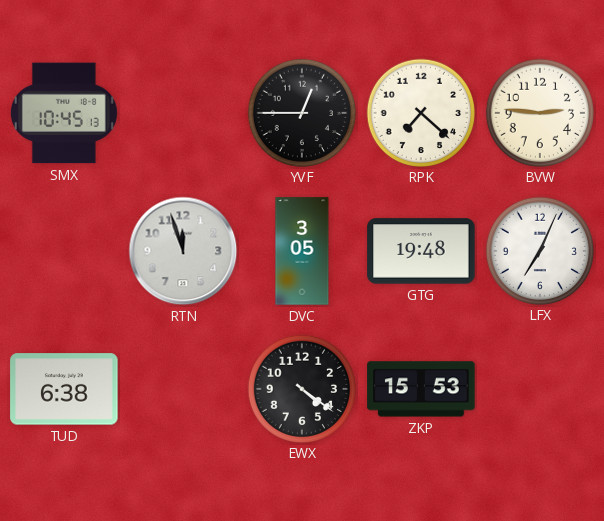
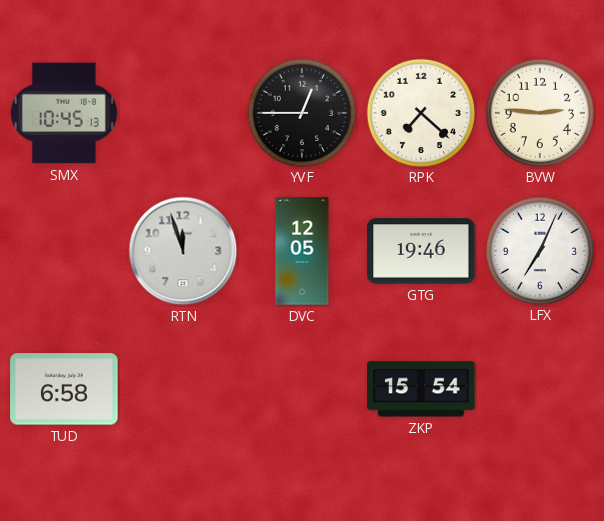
DVC: 3:05 -> 12:05
GTG: 19:48 -> 19:46
TUD: 6:38 -> 6:58
EWX: 4:21 -> none
ZKP: 15:53 -> 15:54
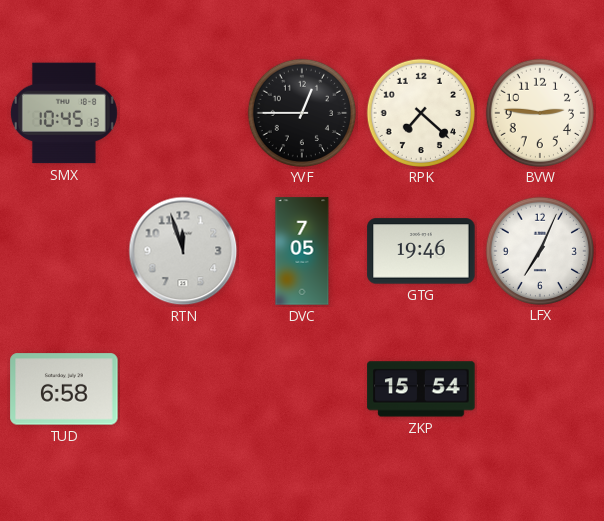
DVC: 12:05 -> 7:05
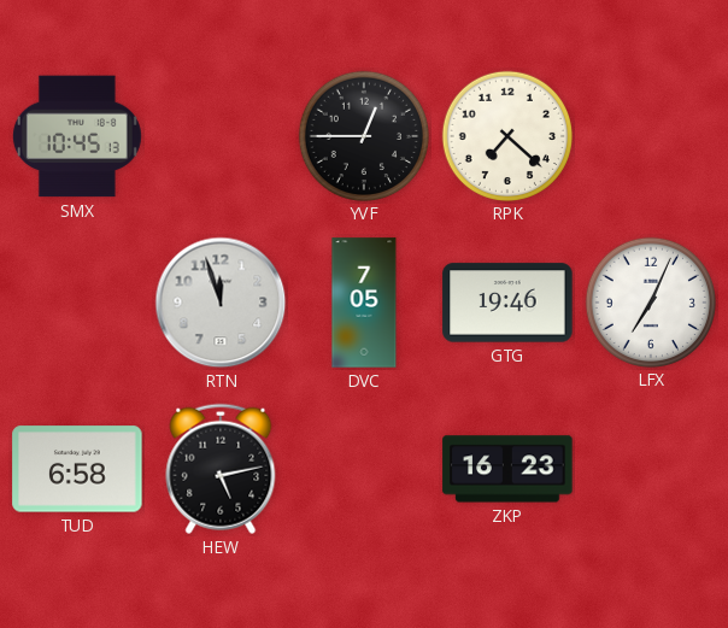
BVW: 2:46 -> none
HEW: none -> 5:13
ZKP: 15:54 -> 16:23
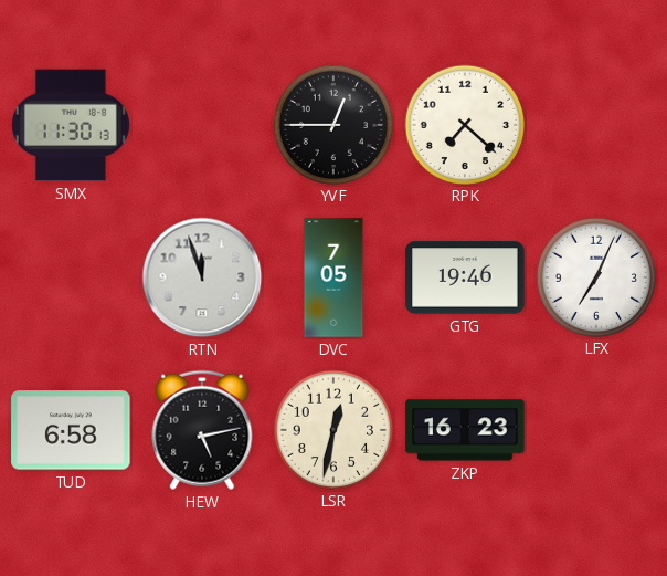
SMX: 10:45 -> 11:30
LSR: none -> 12:32
